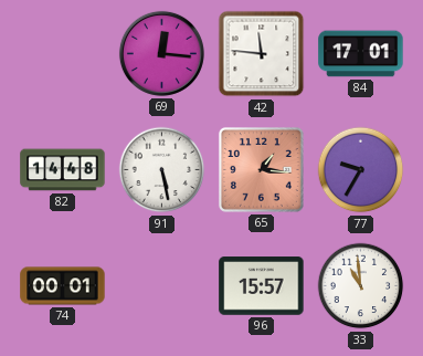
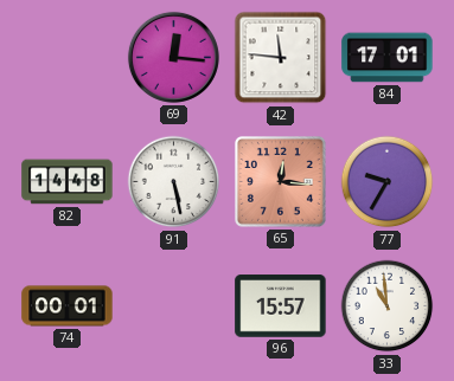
65: 1:16 -> 12:16
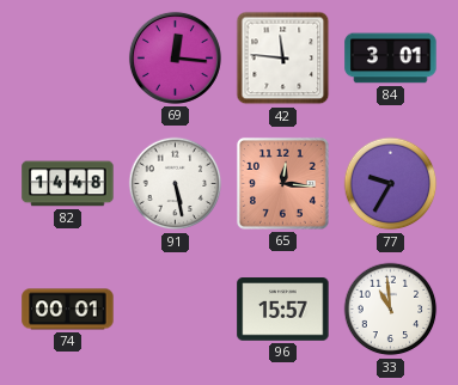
84: 17:01 -> 3:01
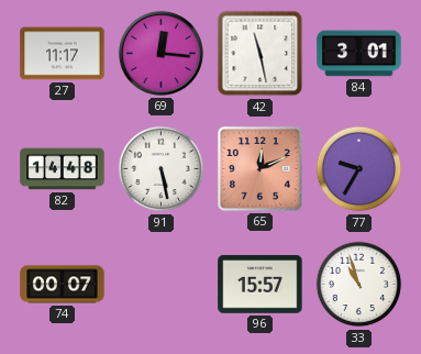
27: none -> 11:17
42: 11:46 -> 11:28
65: 12:16 -> 12:11
74: 00:01 -> 00:07
33: 10:59 -> 10:57
